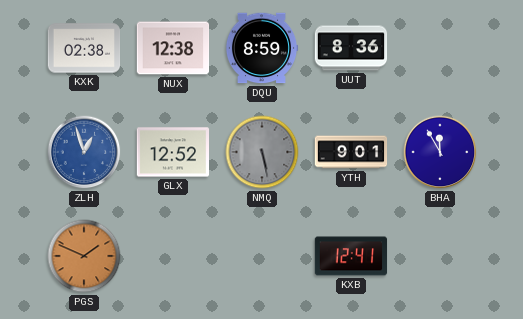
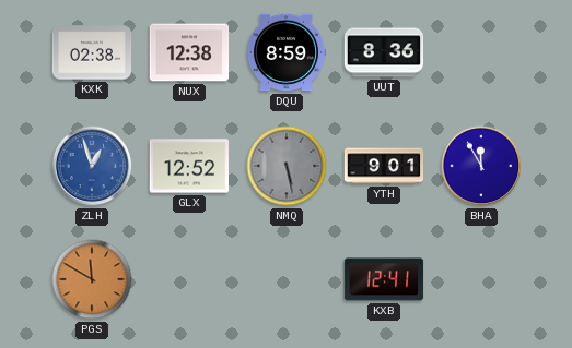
PGS: 1:49 -> 11:50
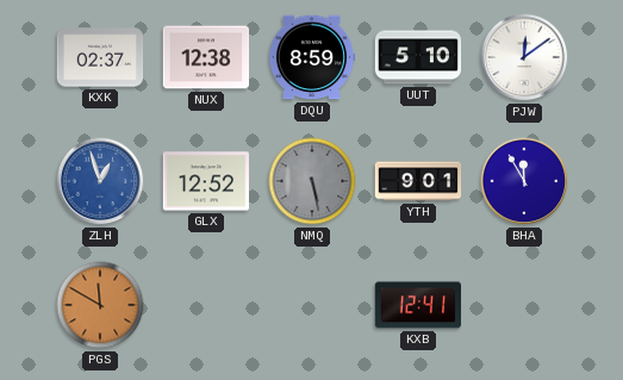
KXK: 02:38 -> 02:37
UUT: 8:36 -> 5:10
PJW: none -> 12:09
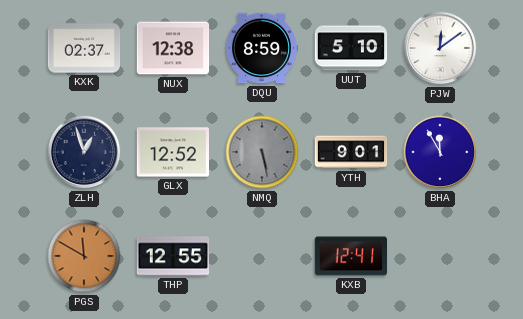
ZLH dial: blue -> navy
THP: none -> 12:55
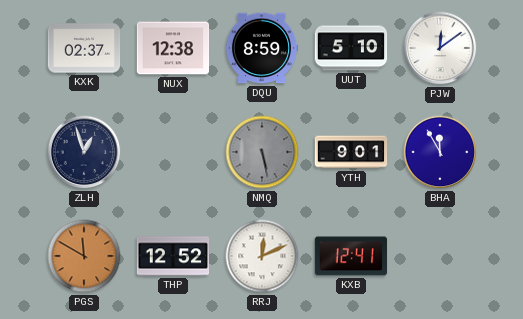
GLX: 12:52 -> none
THP: 12:55 -> 12:52
RRJ: none -> 12:11
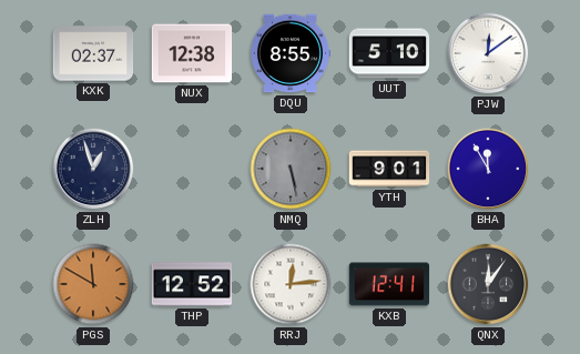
DQU: 8:59 -> 8:55
RRJ: 12:11 -> 12:14
QNX: none -> 12:06
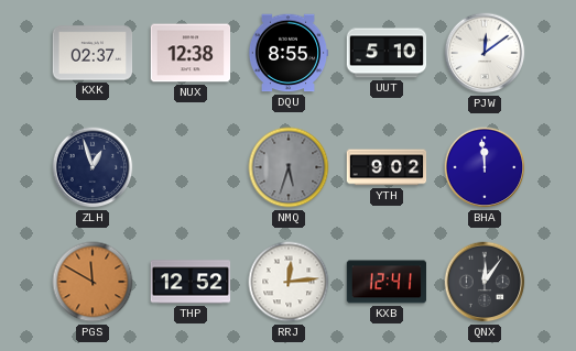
NMQ: 5:28 -> 5:33
YTH: 9:01 -> 9:02
BHA: 11:55 -> 11:59
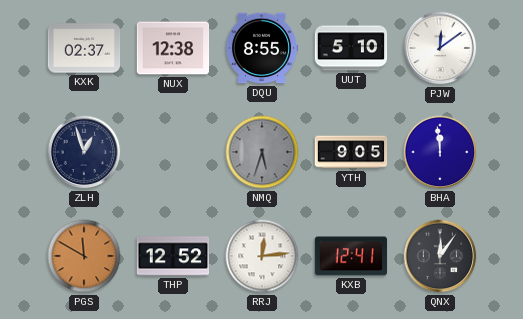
YTH: 9:02 -> 9:05
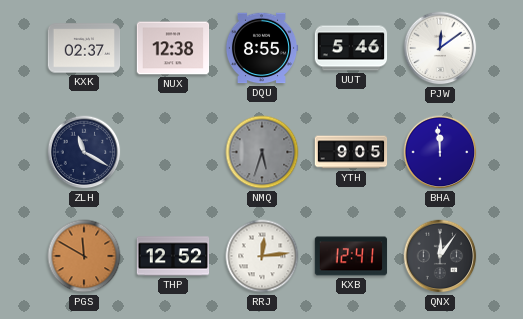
UUT: 5:10 -> 5:46
ZLH: 12:57 -> 11:20
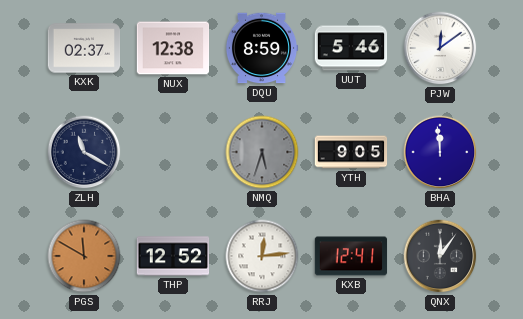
DQU: 8:55 -> 8:59
